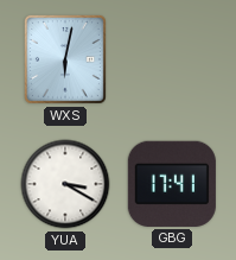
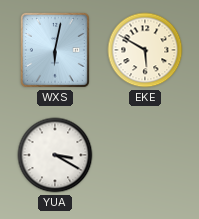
EKE: none -> 5:50
GBG: 17:41 -> none
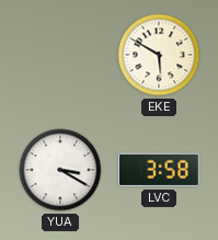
WXS: 6:02 -> none
LVC: none -> 3:58
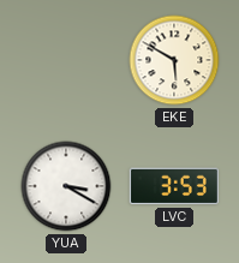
LVC: 3:58 -> 3:53
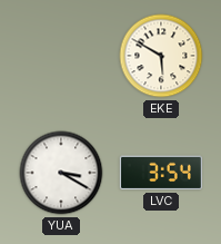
LVC: 3:53 -> 3:54
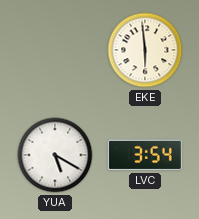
EKE: 5:50 -> 5:59
YUA: 3:20 -> 5:20
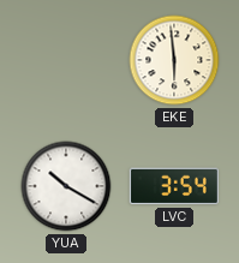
YUA: 5:20 -> 10:20
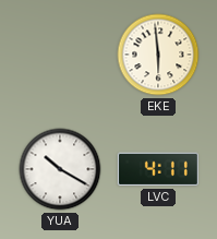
LVC: 3:54 -> 4:11
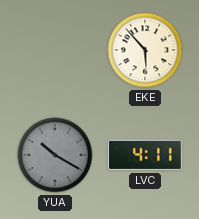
EKE: 5:59 -> 5:53
YUA dial: white -> grey
